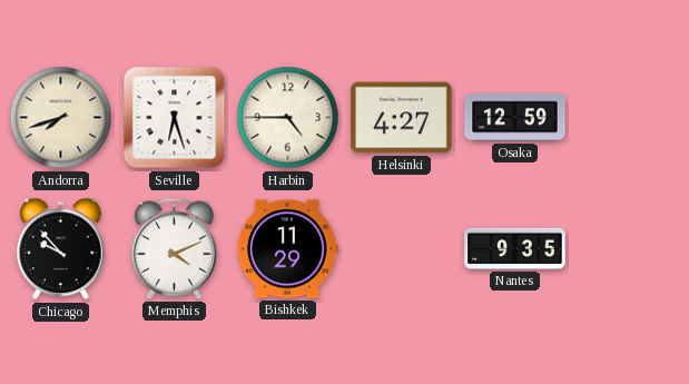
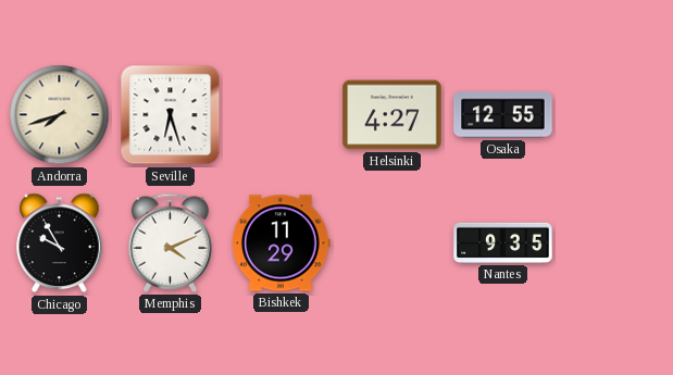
Harbin: 4:45 -> none
Osaka: 12:59 -> 12:55
Chicago: 9:53 -> 9:55
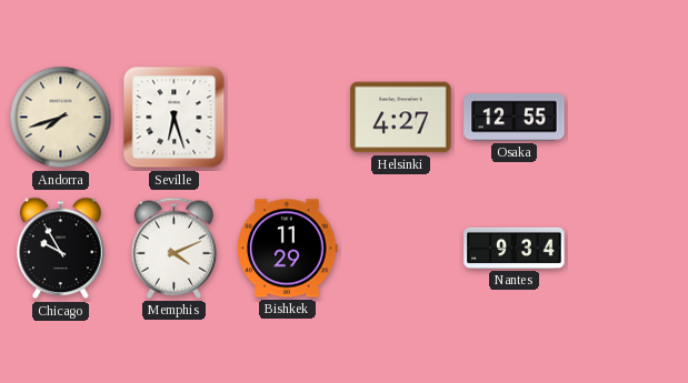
Nantes: 9:35 -> 9:34
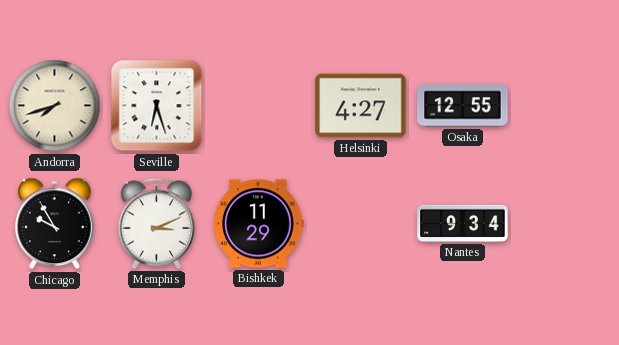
Memphis: 4:11 -> 3:11
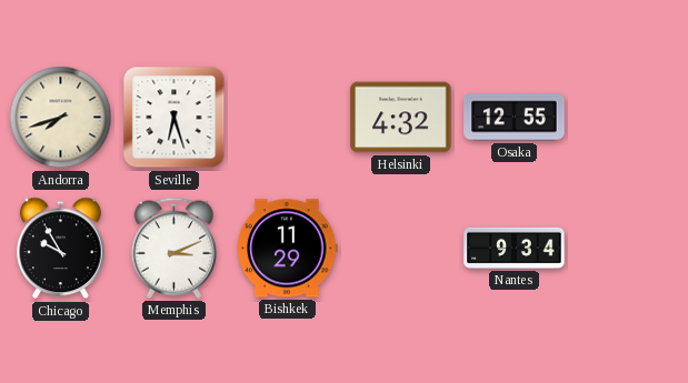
Helsinki: 4:27 -> 4:32
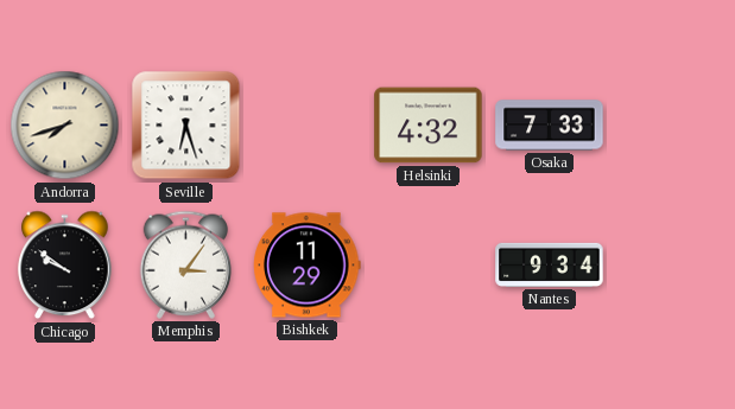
Osaka: 12:55 -> 7:33
Chicago: 9:55 -> 9:51
Memphis: 3:11 -> 3:06
